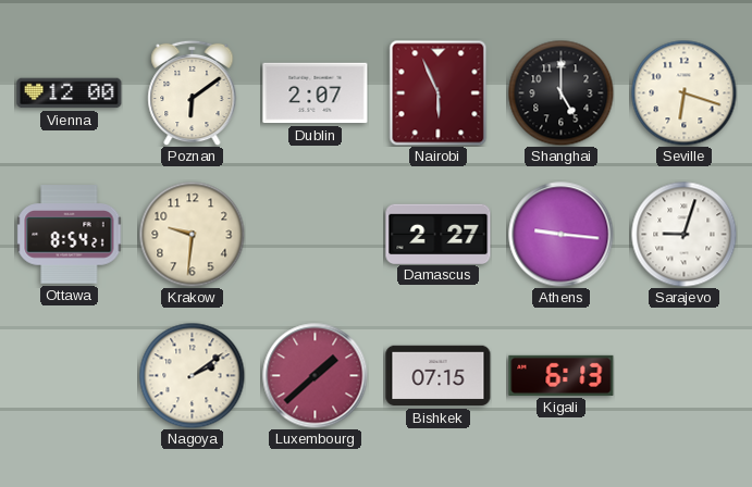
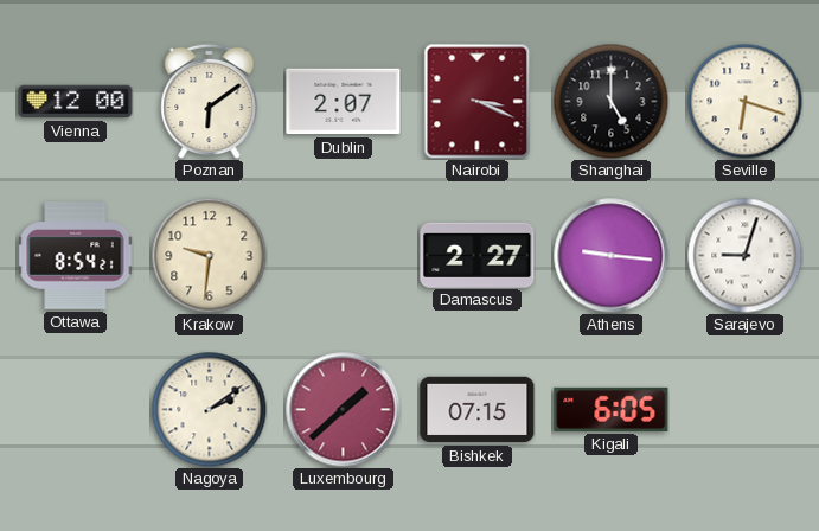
Nairobi: 5:56 -> 3:19
Kigali: 6:13 -> 6:05
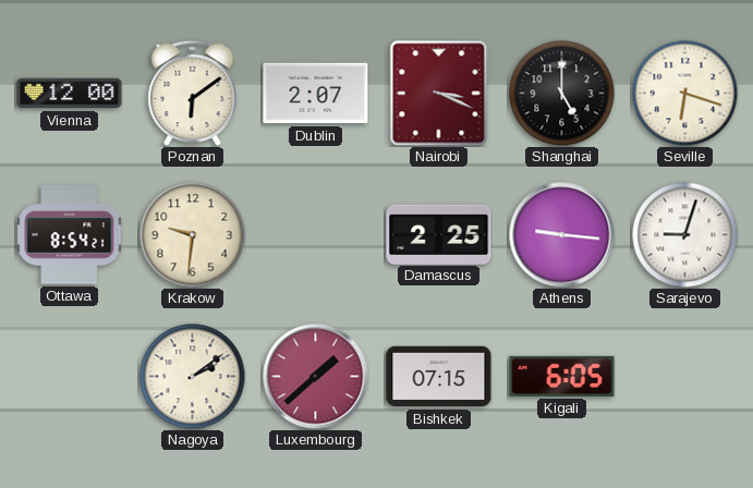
Damascus: 2:27 -> 2:25
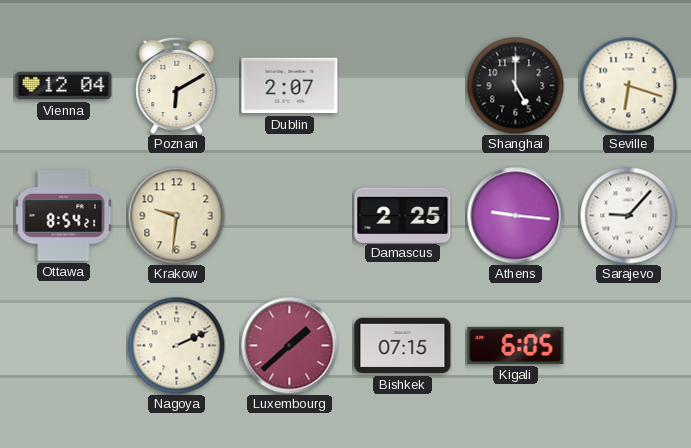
Vienna: 12:00 -> 12:04
Poznan: 6:09 -> 6:10
Nairobi: 3:19 -> none
Sarajevo: 9:03 -> 9:07
Nagoya: 2:09 -> 2:11
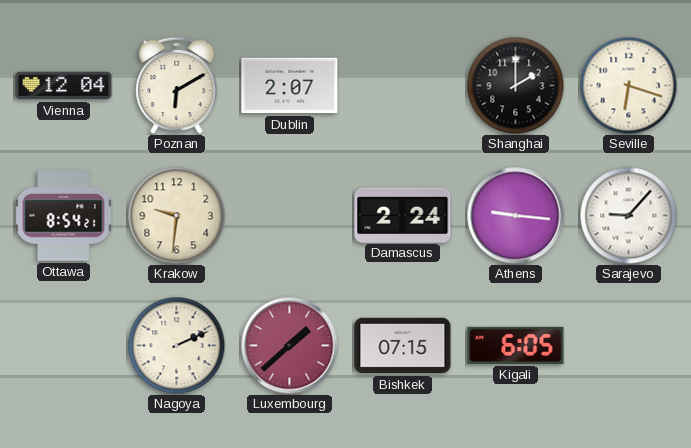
Shanghai: 5:00 -> 2:00
Damascus: 2:25 -> 2:24
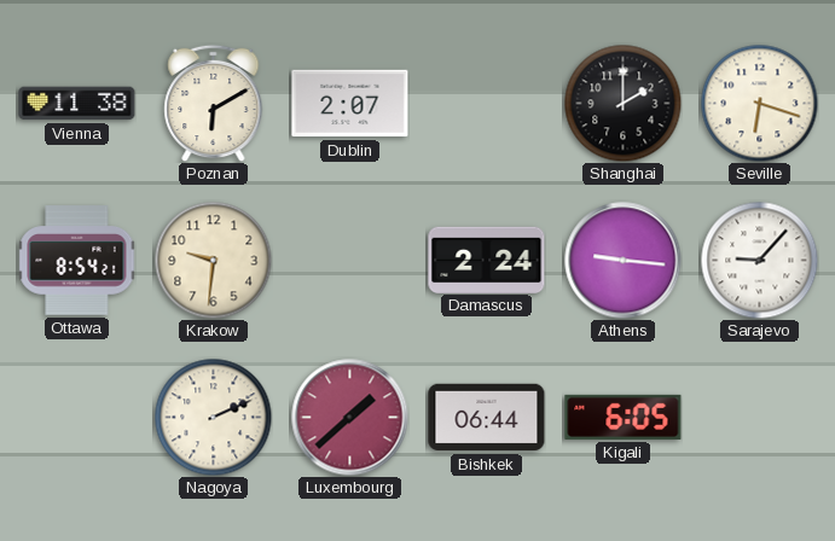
Vienna: 12:04 -> 11:38
Bishkek: 07:15 -> 06:44
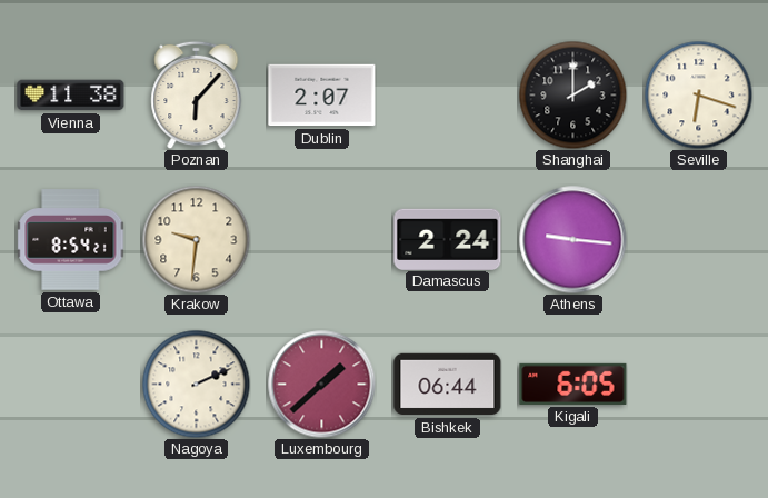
Poznan: 6:10 -> 6:07
Sarajevo: 9:07 -> none
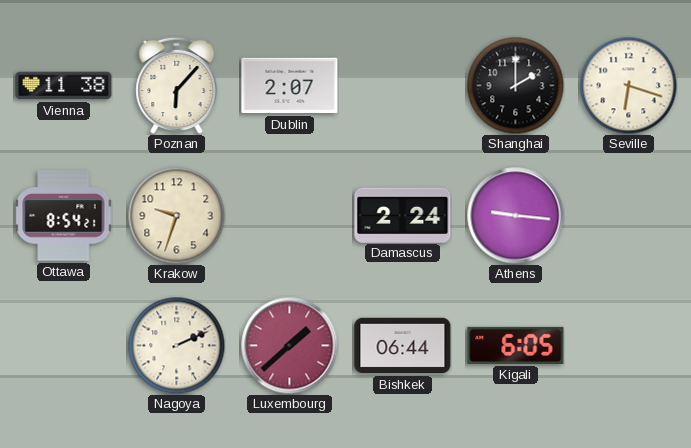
Krakow: 9:31 -> 9:33
